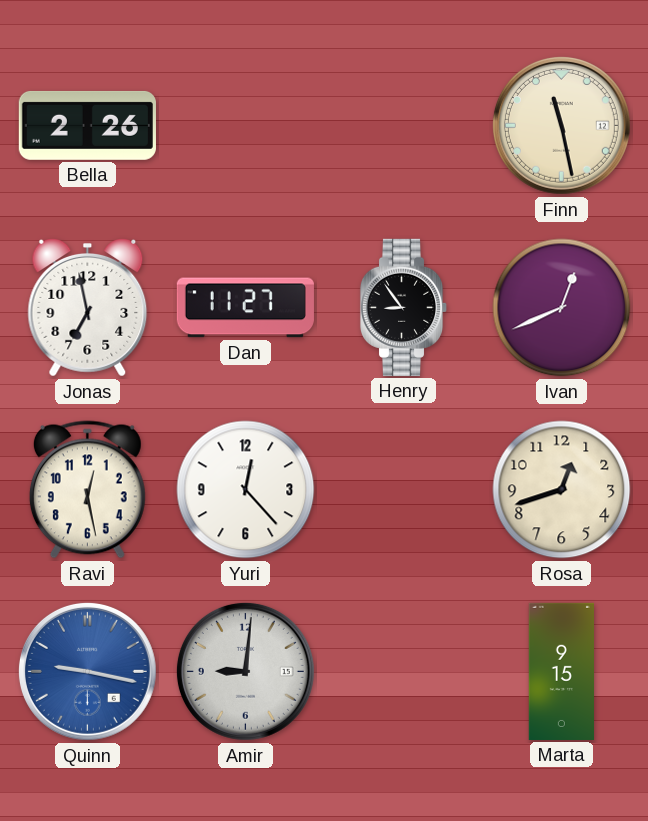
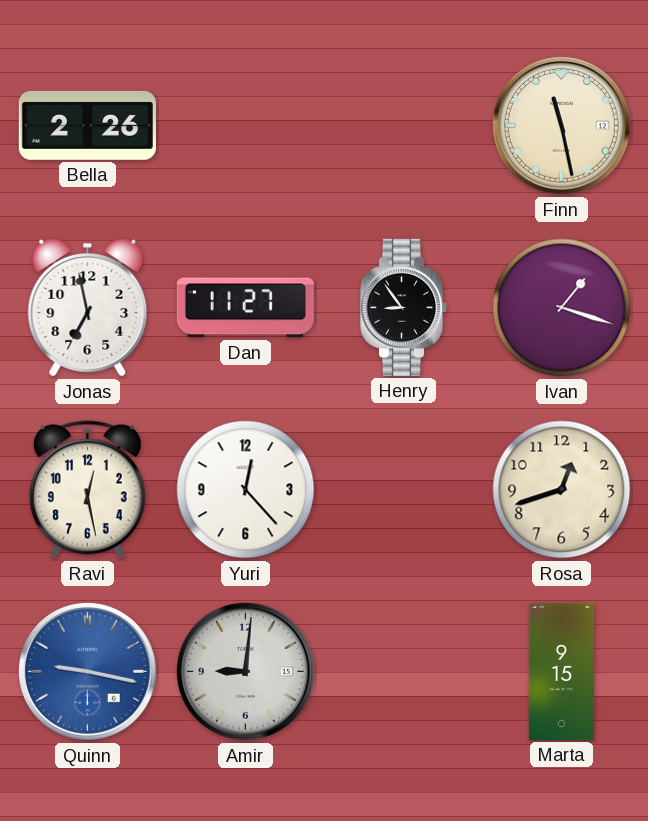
Ivan: 12:41 -> 1:18
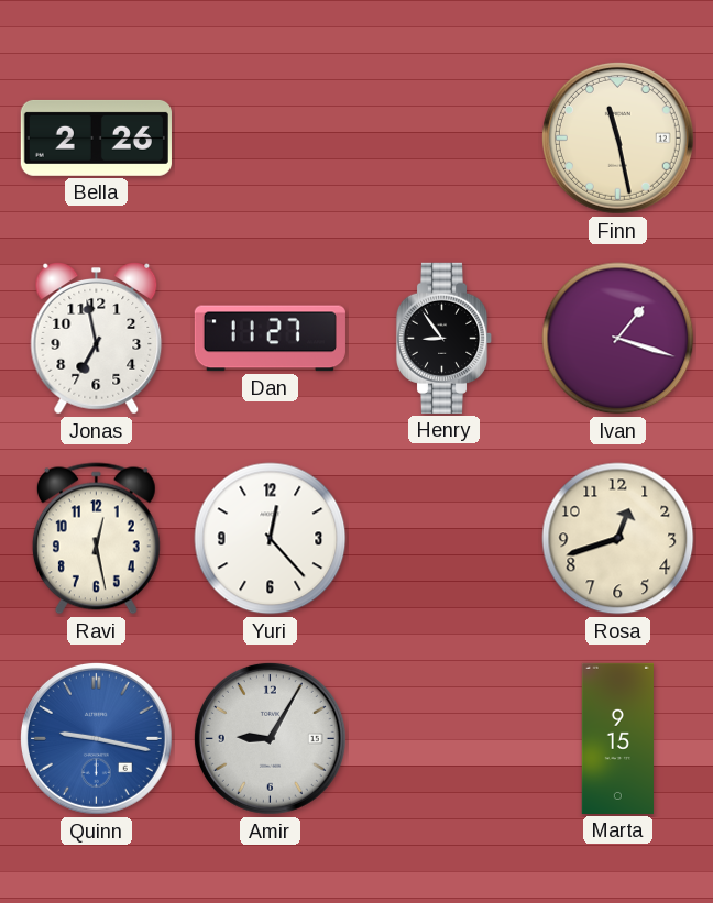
Amir: 9:01 -> 9:05
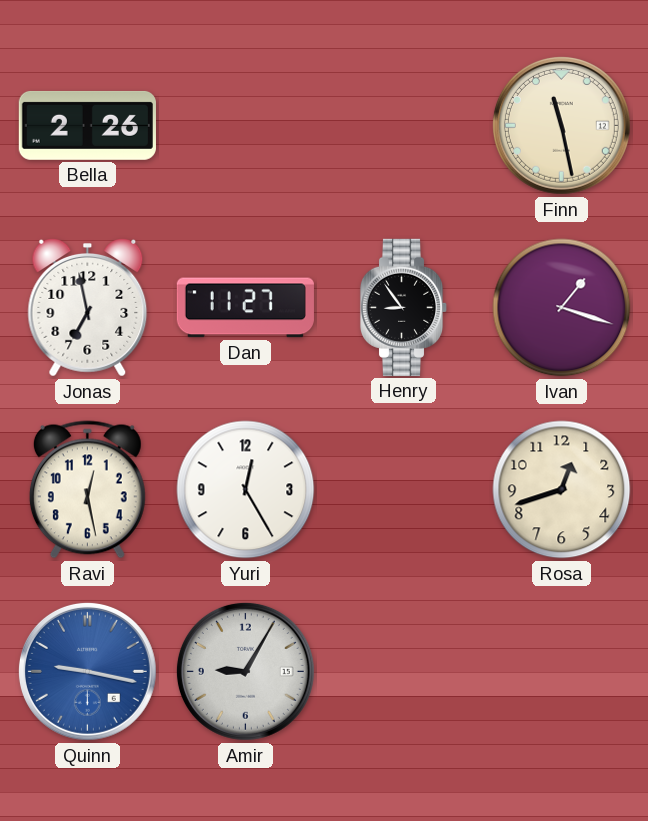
Yuri: 12:23 -> 12:25
Marta: 9:15 -> none
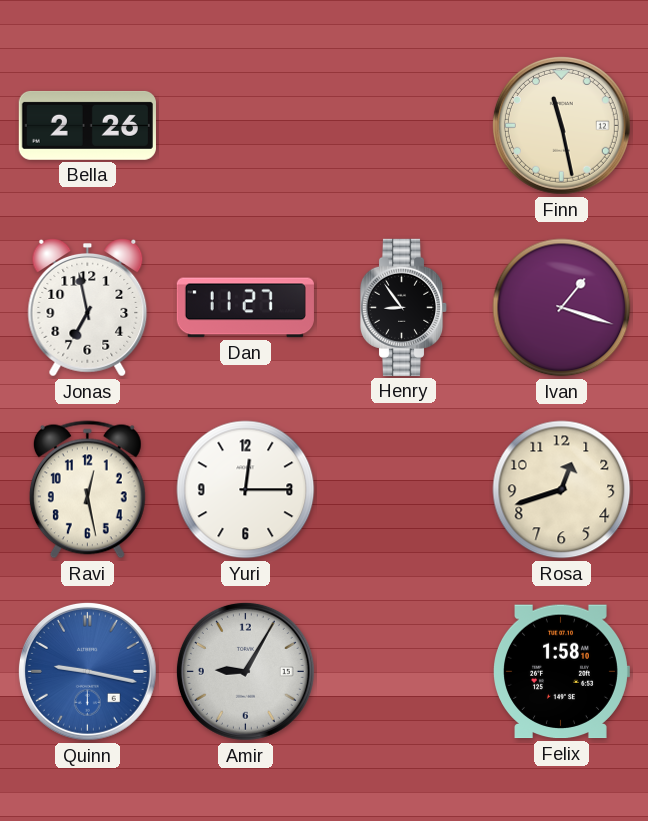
Yuri: 12:25 -> 12:15
Felix: none -> 1:58
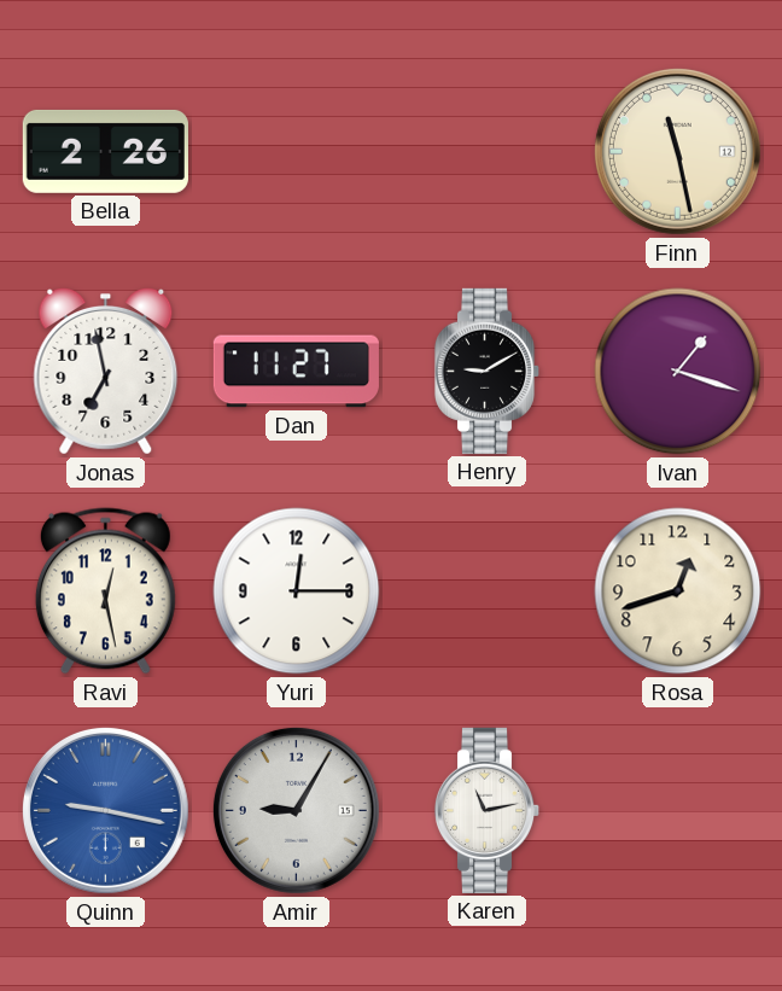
Henry: 8:54 -> 9:10
Karen: none -> 11:13
Felix: 1:58 -> none
